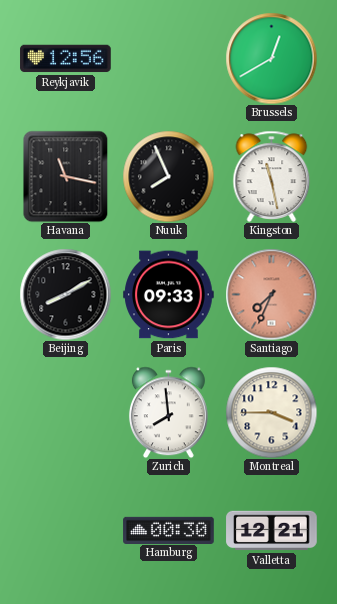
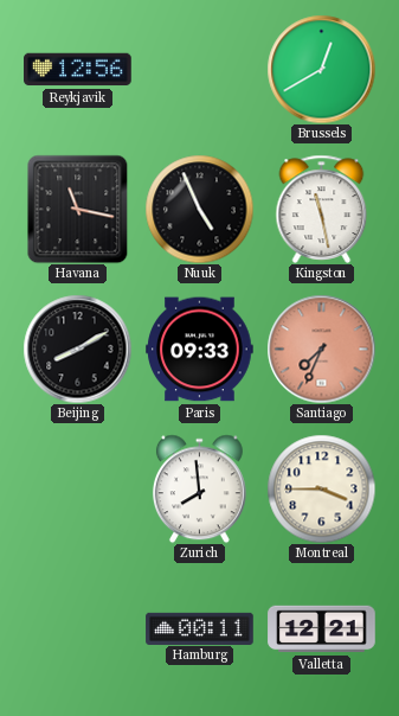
Nuuk: 7:56 -> 4:56
Hamburg: 00:30 -> 00:11
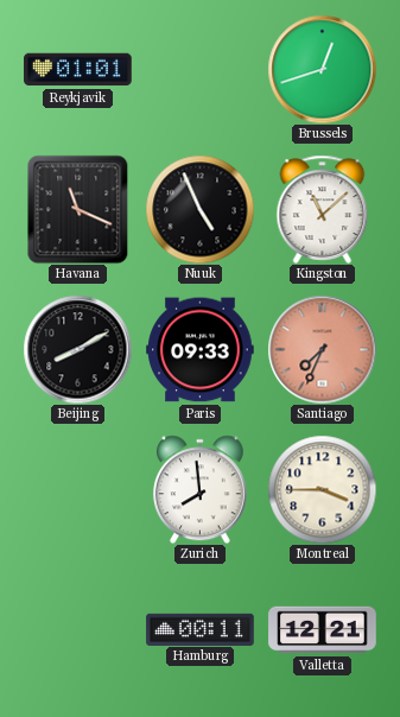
Reykjavik: 12:56 -> 01:01
Brussels: 12:40 -> 12:42
Havana: 11:17 -> 11:19
Kingston: 11:28 -> 11:08
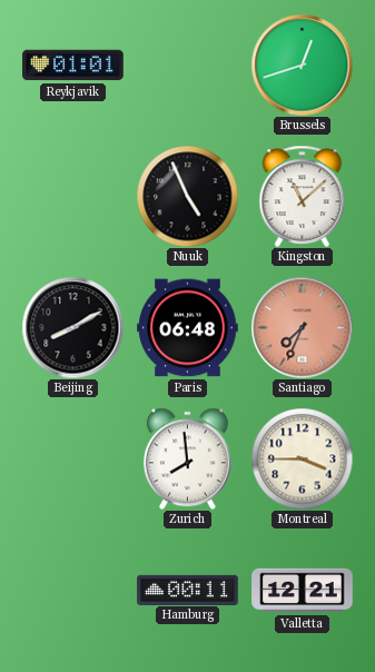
Havana: 11:19 -> none
Paris: 09:33 -> 06:48
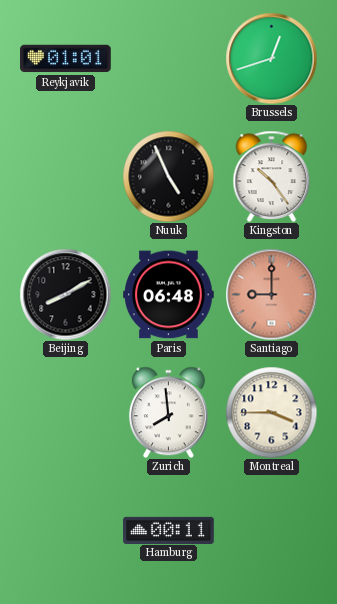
Kingston: 11:08 -> 10:24
Santiago: 7:34 -> 9:00
Valletta: 12:21 -> none
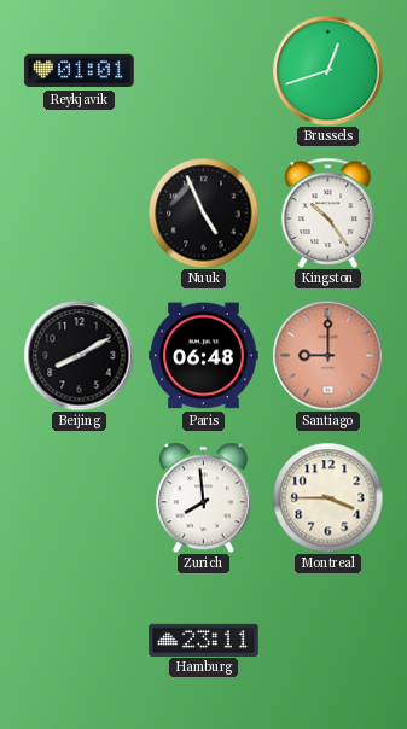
Hamburg: 00:11 -> 23:11
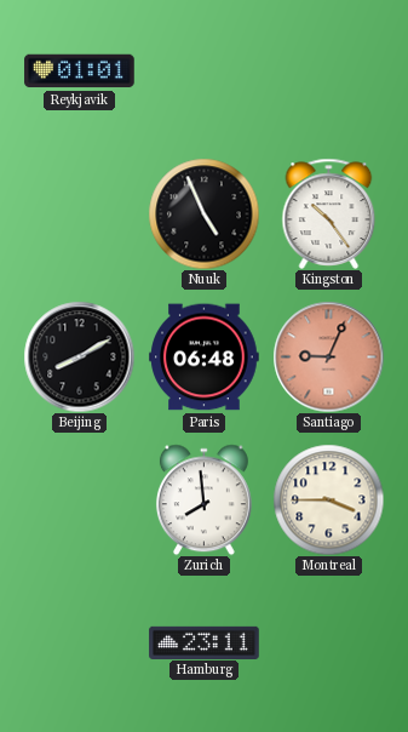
Brussels: 12:42 -> none
Santiago: 9:00 -> 9:04
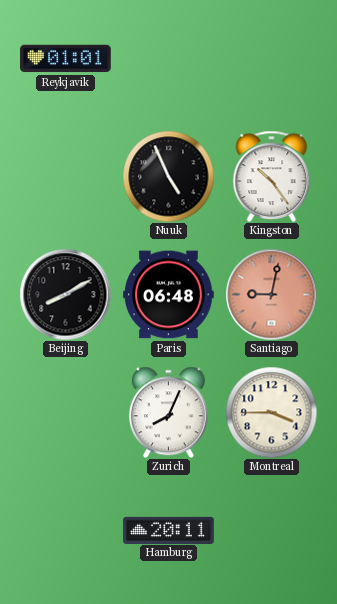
Santiago: 9:04 -> 9:02
Zurich: 7:59 -> 8:04
Hamburg: 23:11 -> 20:11
